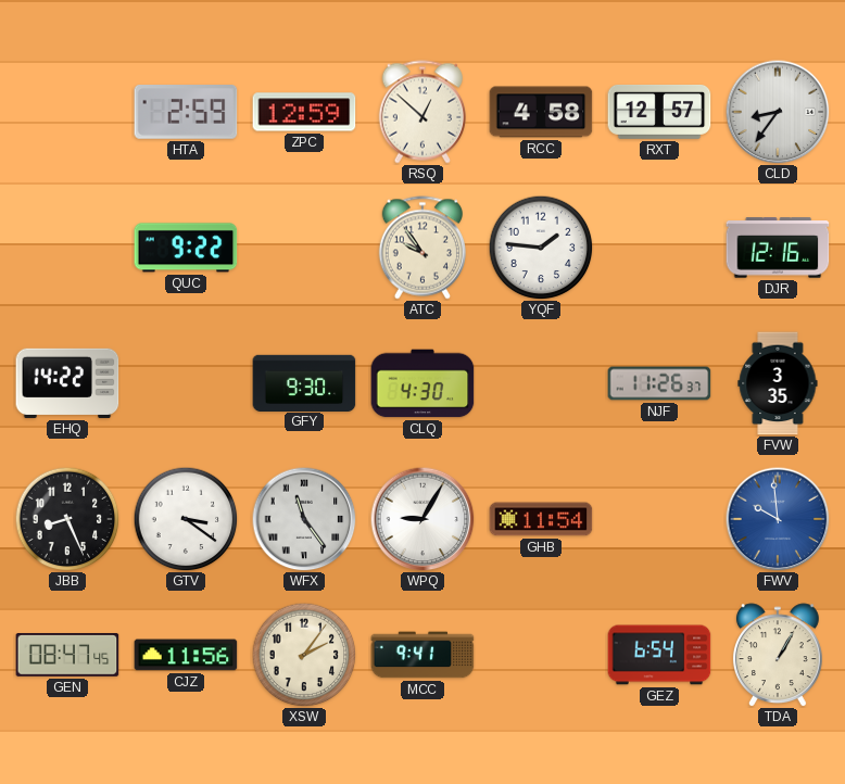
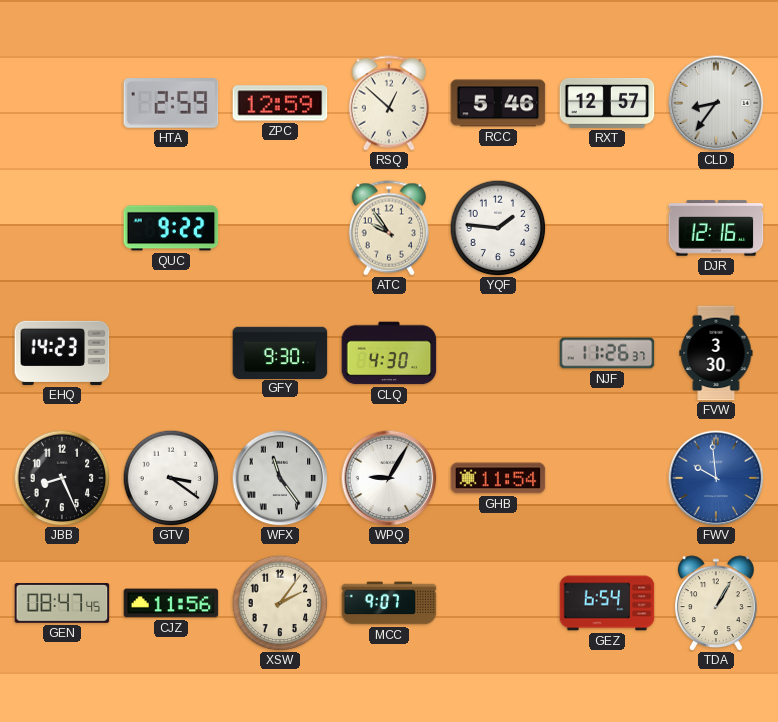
RCC: 4:58 -> 5:46
EHQ: 14:22 -> 14:23
FVW: 3:35 -> 3:30
MCC: 9:41 -> 9:07
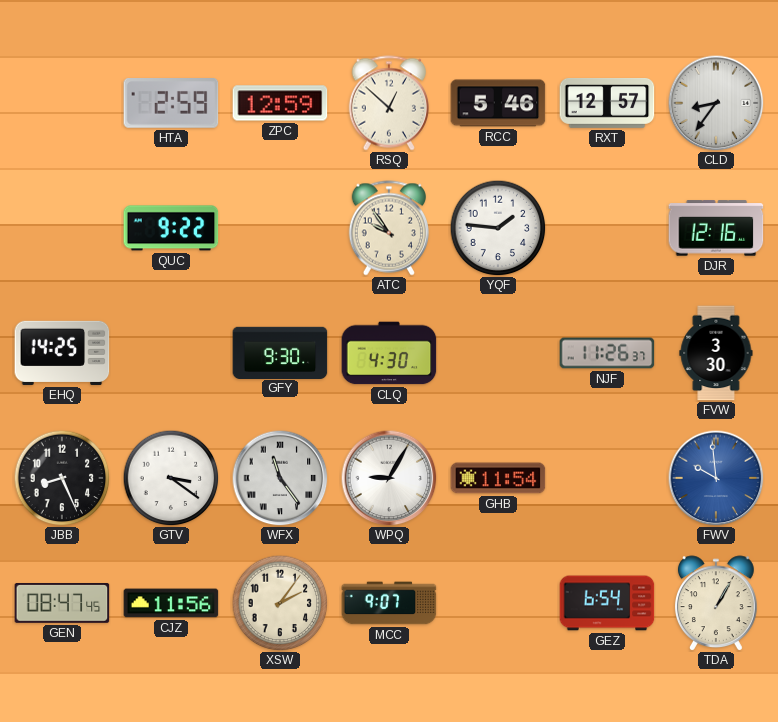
EHQ: 14:23 -> 14:25
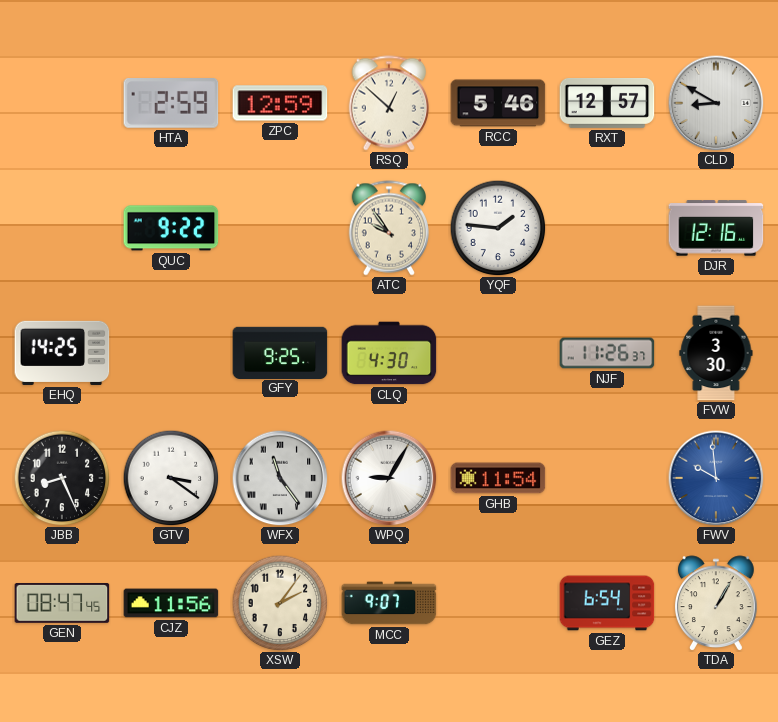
CLD: 8:36 -> 8:50
GFY: 9:30 -> 9:25
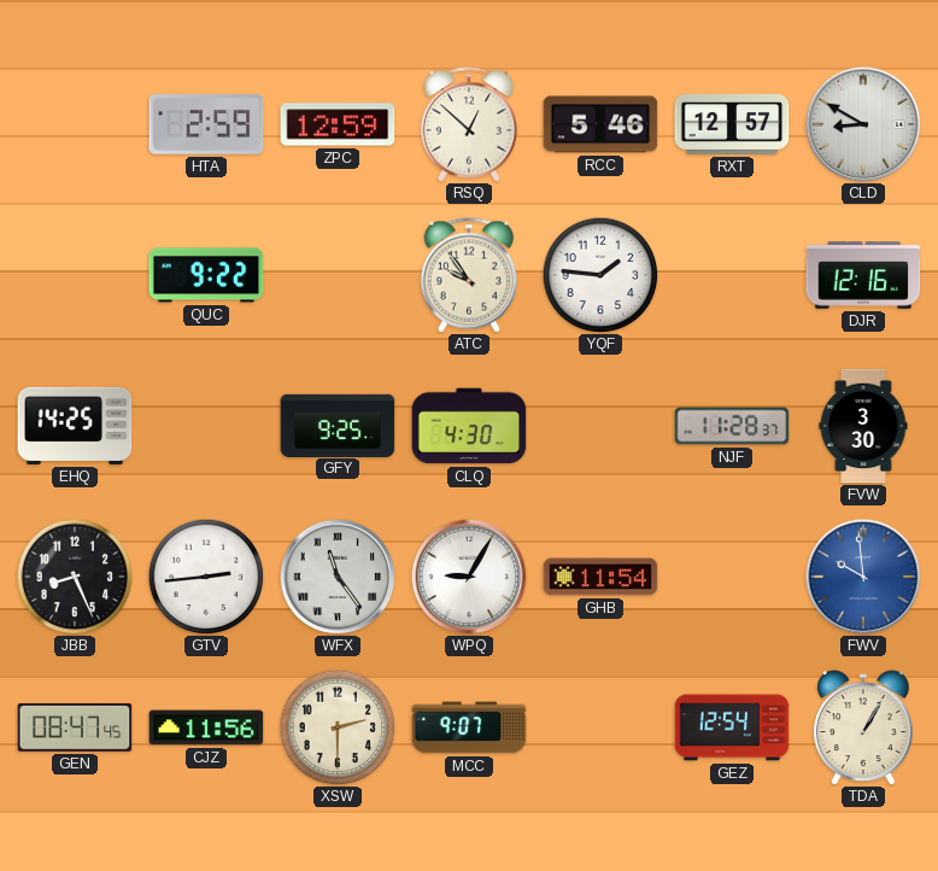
NJF: 11:26 -> 11:28
GTV: 3:21 -> 2:44
XSW: 2:06 -> 2:30
GEZ: 6:54 -> 12:54
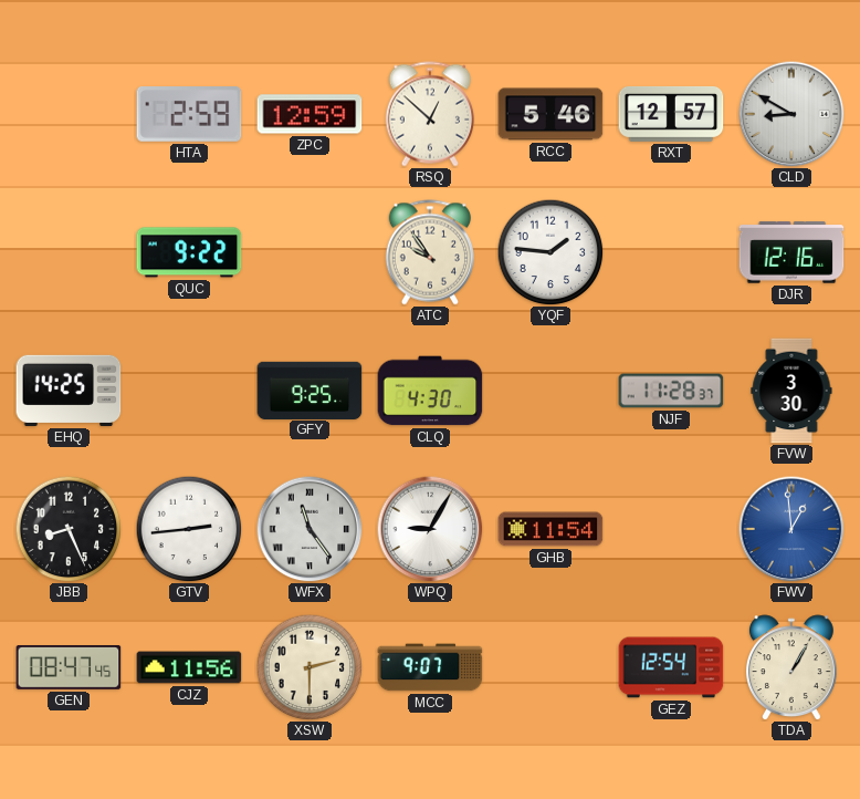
FWV: 9:59 -> 12:59
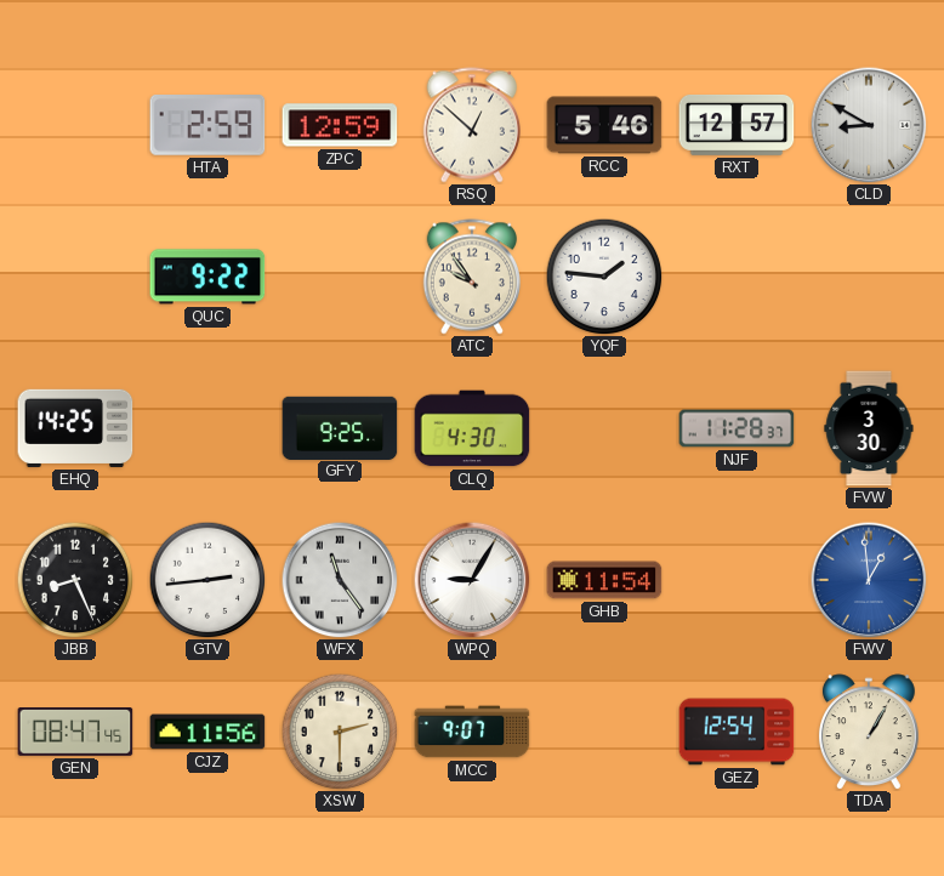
DJR: 12:16 -> none
